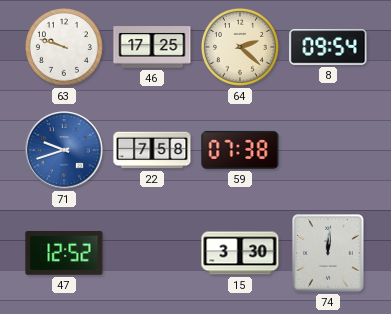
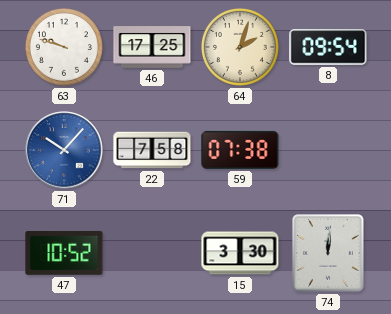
64: 2:22 -> 2:03
71: 9:42 -> 10:07
47: 12:52 -> 10:52
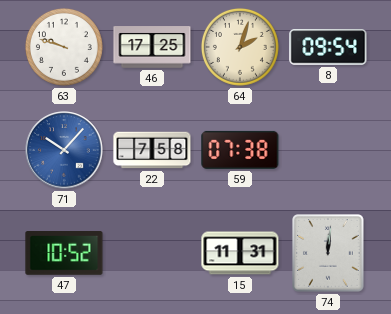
15: 3:30 -> 11:31
